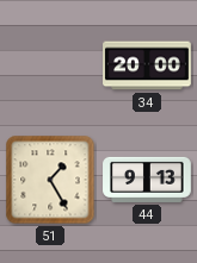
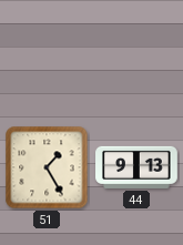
34: 20:00 -> none
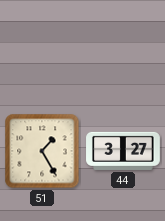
44: 9:13 -> 3:27
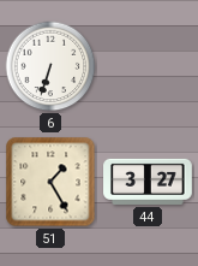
6: none -> 6:33
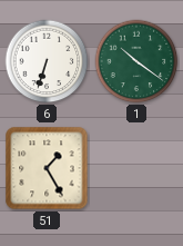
1: none -> 10:21
44: 3:27 -> none
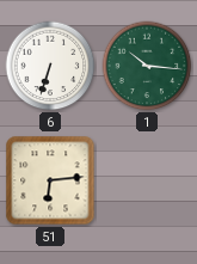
1: 10:21 -> 10:16
51: 1:25 -> 6:14
